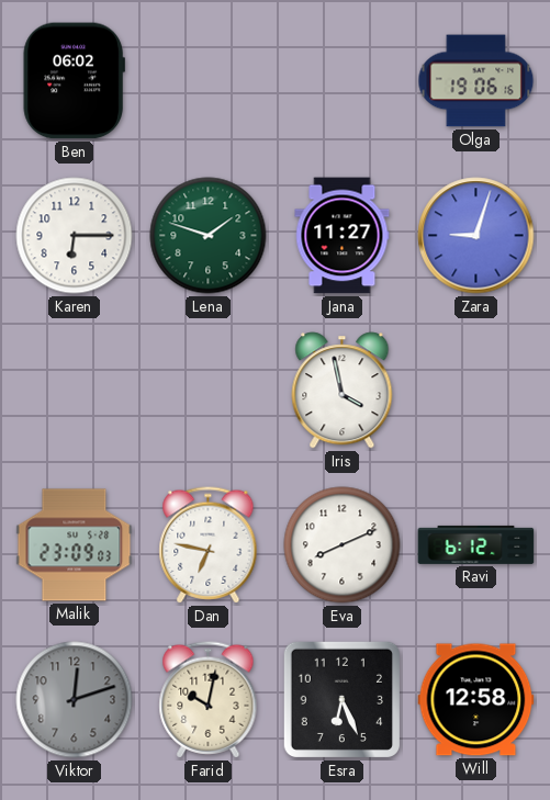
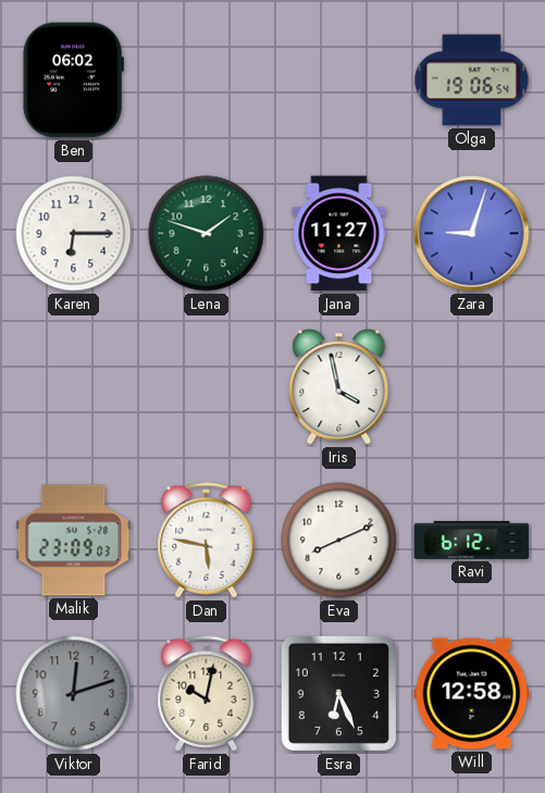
Olga: 19:06:16 -> 19:06:54
Dan: 6:47 -> 5:47
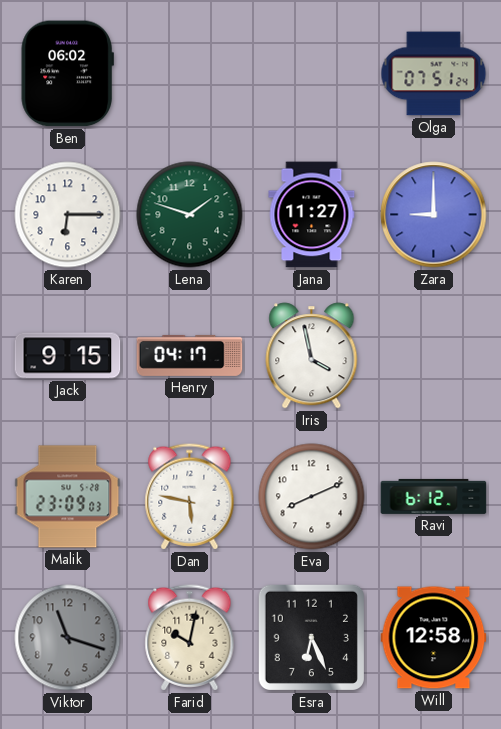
Olga: 19:06 -> 07:51
Zara: 9:03 -> 9:00
Jack: none -> 9:15
Henry: none -> 04:17
Viktor: 12:12 -> 11:18
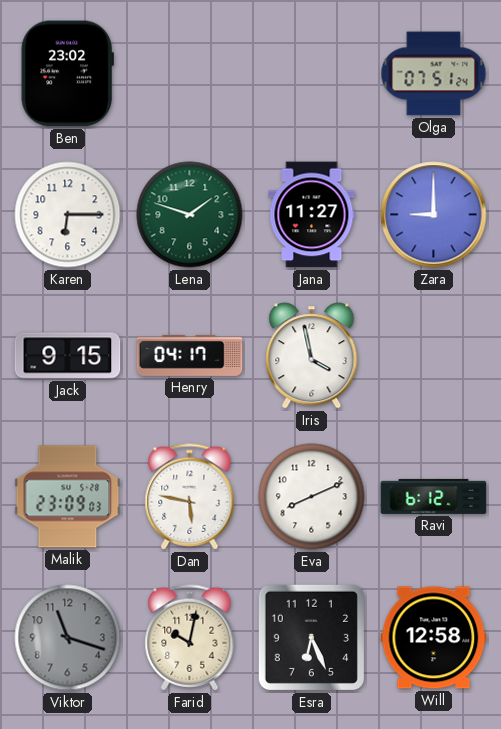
Ben: 06:02 -> 23:02
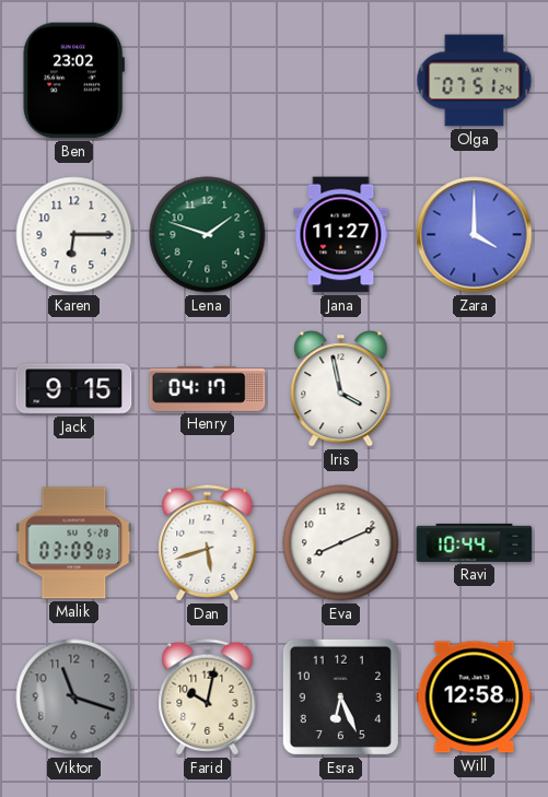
Zara: 9:00 -> 4:00
Malik: 23:09 -> 03:09
Dan: 5:47 -> 5:42
Ravi: 6:12 -> 10:44
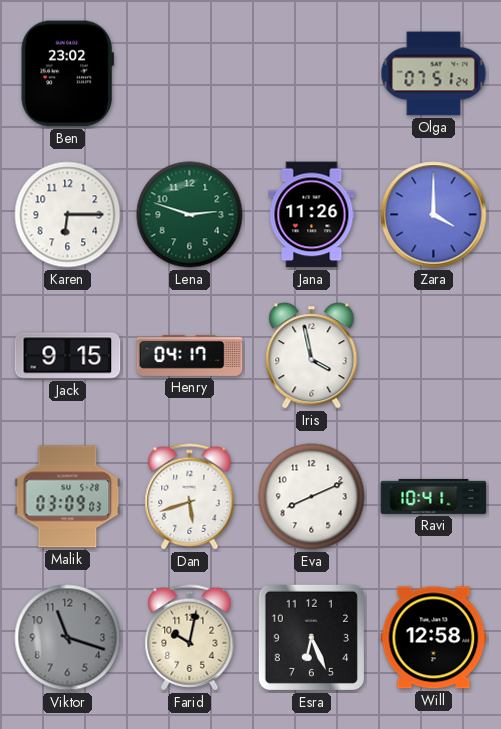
Lena: 1:48 -> 2:48
Jana: 11:27 -> 11:26
Ravi: 10:44 -> 10:41
